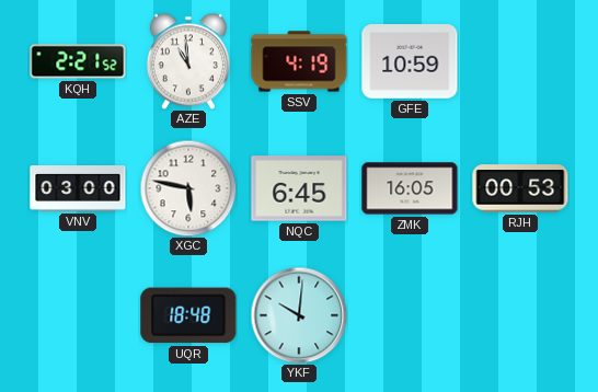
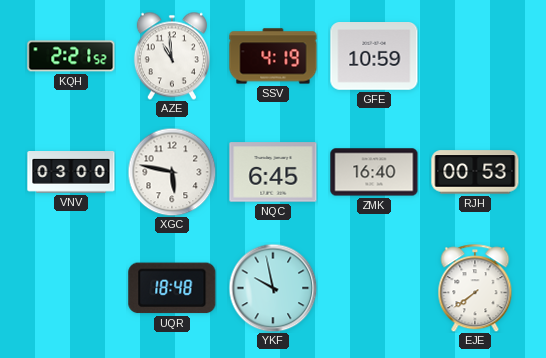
ZMK: 16:05 -> 16:40
YKF: 10:01 -> 9:58
EJE: none -> 7:39
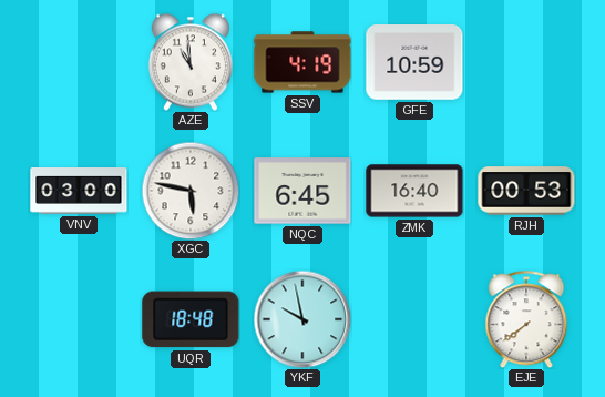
KQH: 2:21 -> none
